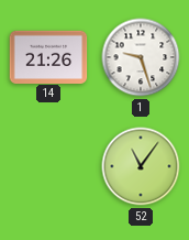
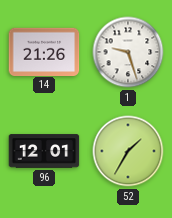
96: none -> 12:01
52: 11:06 -> 1:35
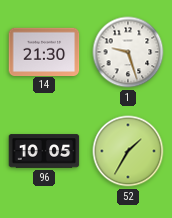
14: 21:26 -> 21:30
96: 12:01 -> 10:05
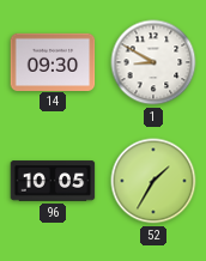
14: 21:30 -> 09:30
1: 9:27 -> 8:50
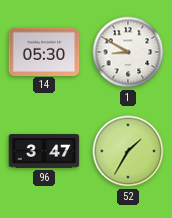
14: 09:30 -> 05:30
96: 10:05 -> 3:47
